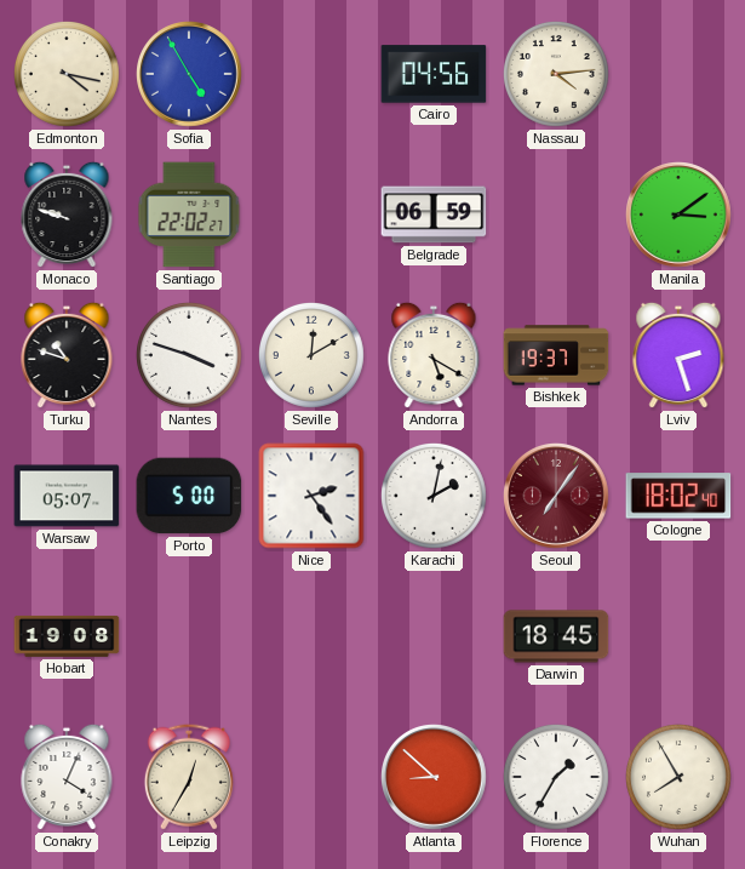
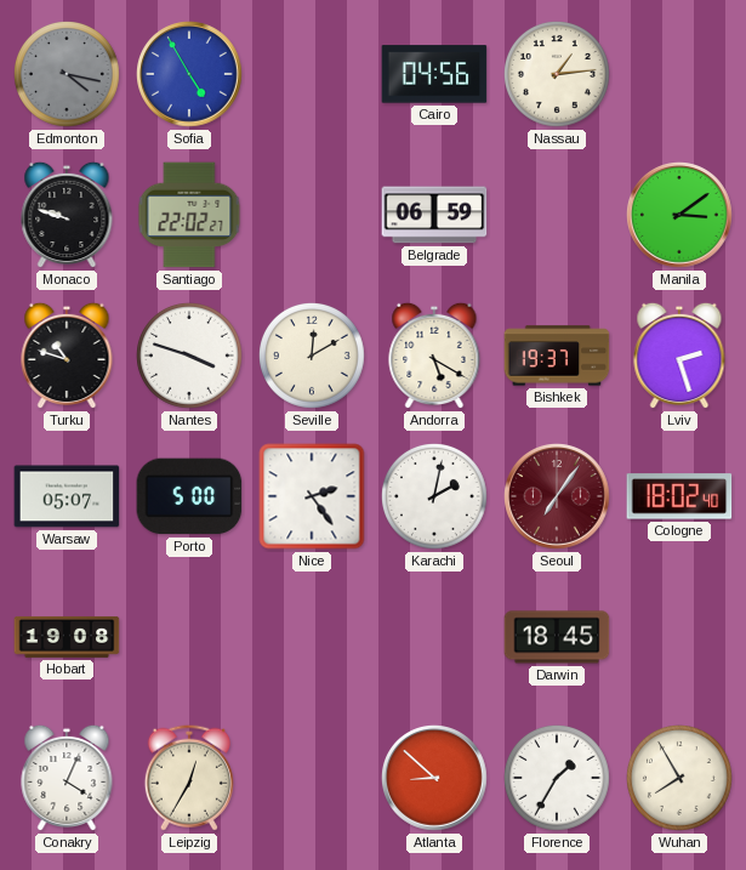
Edmonton dial: cream -> grey
Nassau: 4:14 -> 1:14
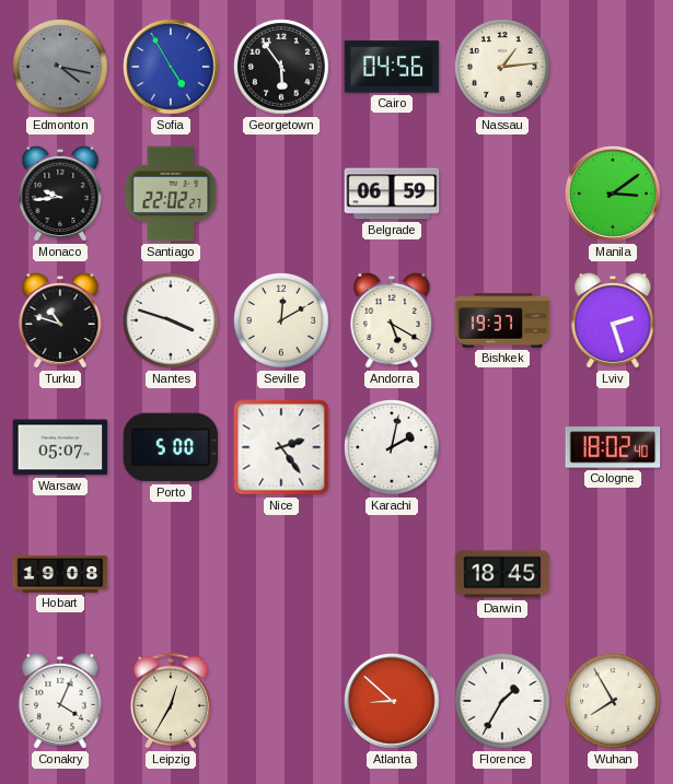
Georgetown: none -> 5:54
Monaco: 9:48 -> 9:44
Seoul: 7:06 -> none
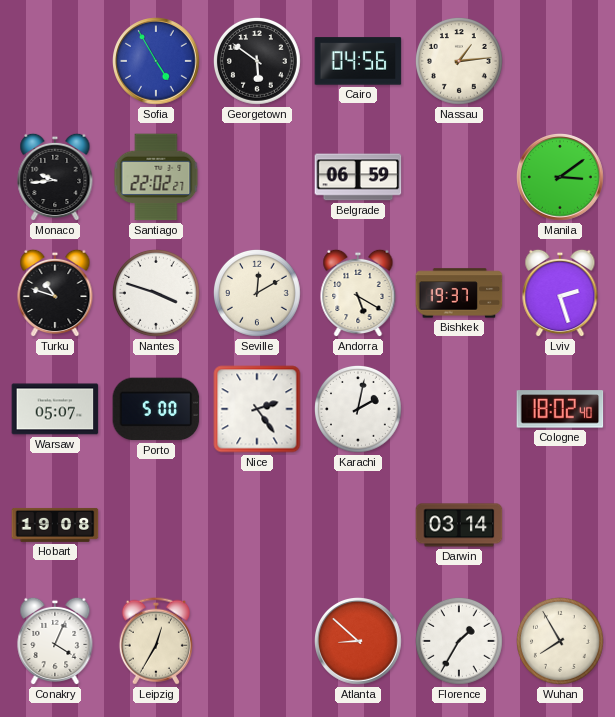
Edmonton: 4:17 -> none
Georgetown: 5:54 -> 5:51
Darwin: 18:45 -> 03:14
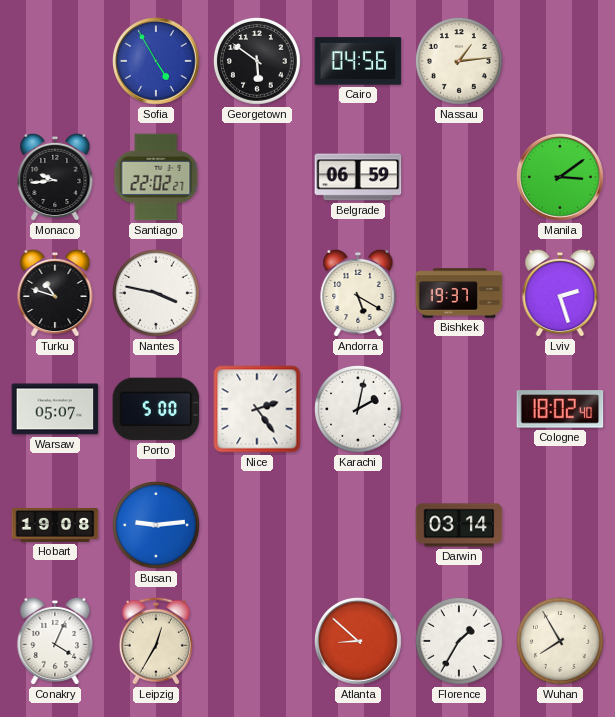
Nantes: 3:48 -> 3:47
Seville: 12:10 -> none
Busan: none -> 9:14
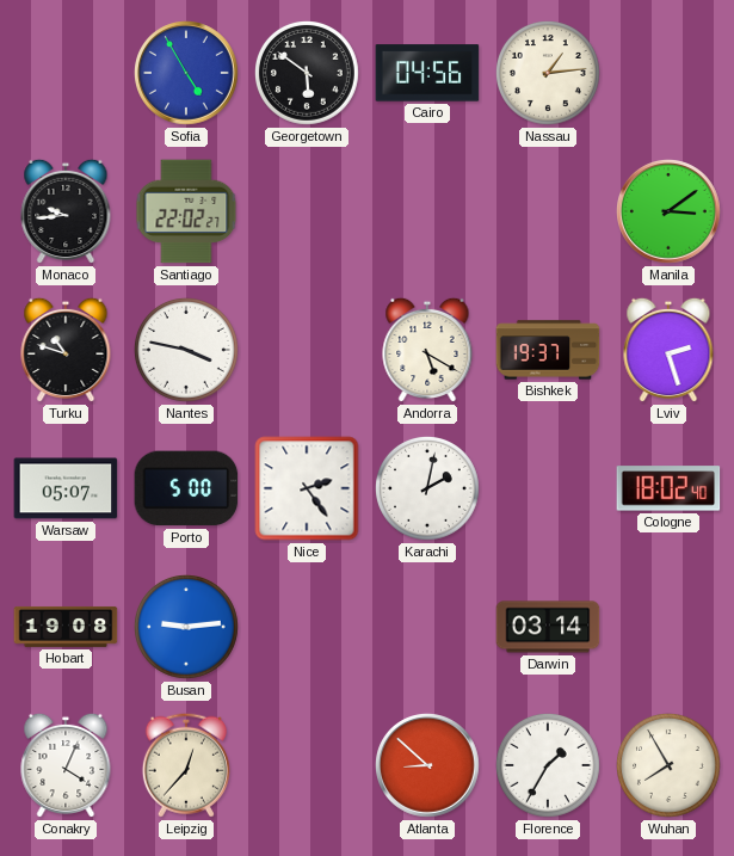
Belgrade: 06:59 -> none
Leipzig: 12:35 -> 12:37
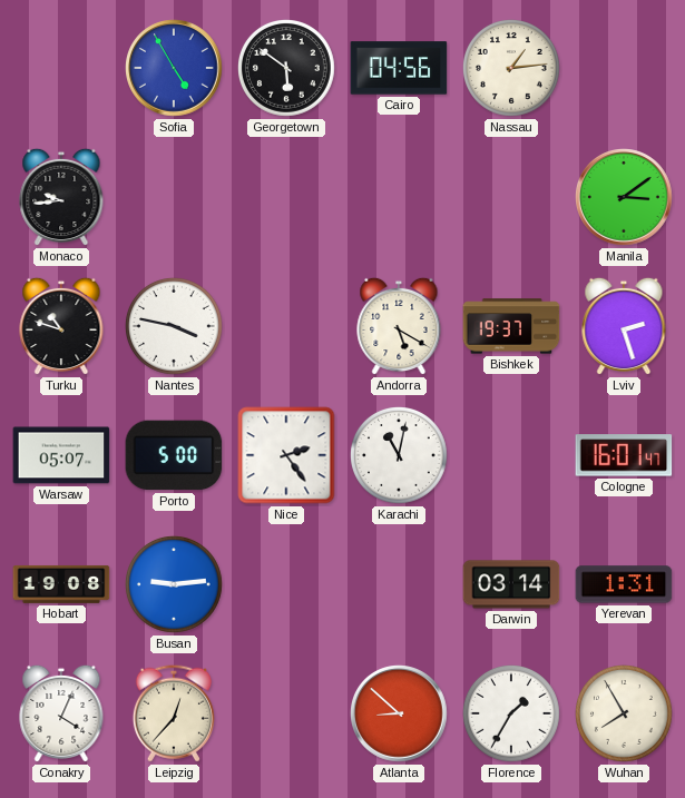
Santiago: 22:02 -> none
Karachi: 2:02 -> 11:02
Cologne: 18:02 -> 16:01
Yerevan: none -> 1:31
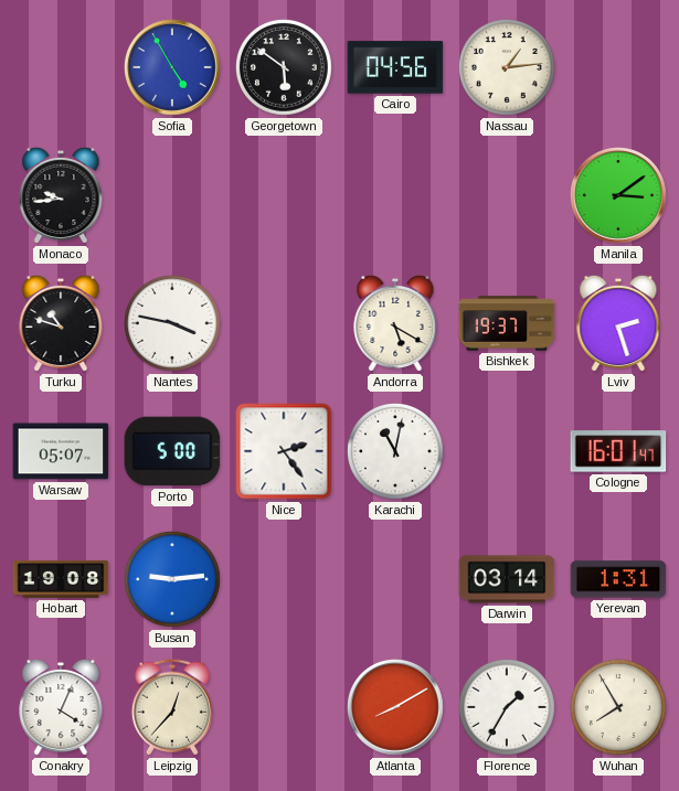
Atlanta: 8:52 -> 8:10
